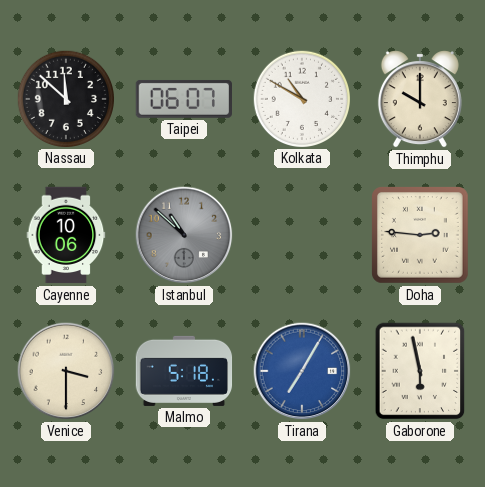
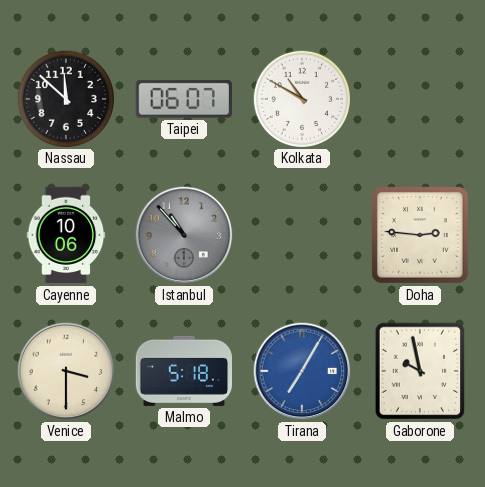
Thimphu: 10:00 -> none
Istanbul: 10:52 -> 10:53
Gaborone: 5:58 -> 9:58
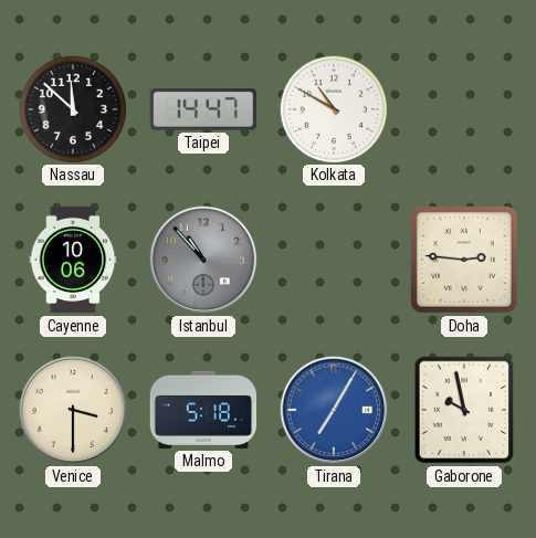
Taipei: 06:07 -> 14:47
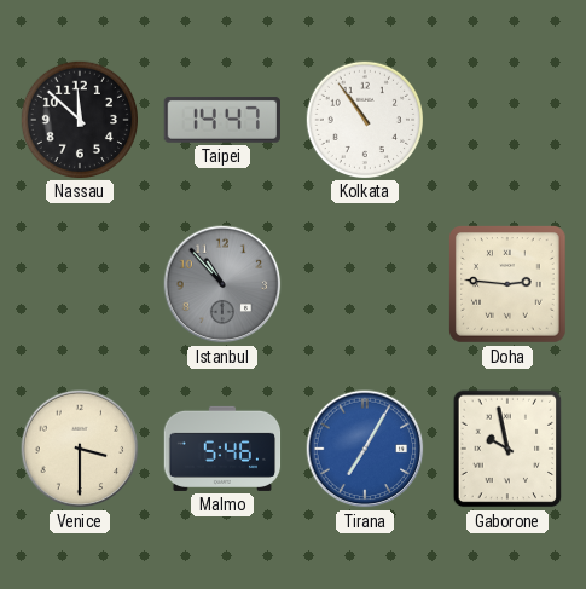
Kolkata: 10:50 -> 10:54
Cayenne: 10:06 -> none
Malmo: 5:18 -> 5:46
